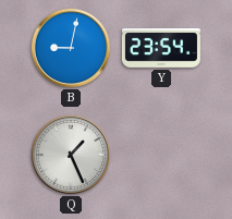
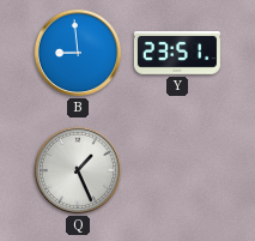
B: 9:02 -> 8:59
Y: 23:54 -> 23:51
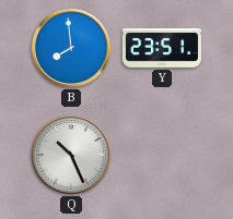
B: 8:59 -> 7:59
Q: 1:26 -> 10:26
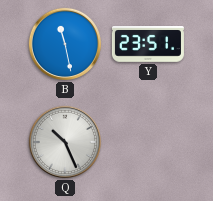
B: 7:59 -> 11:28
